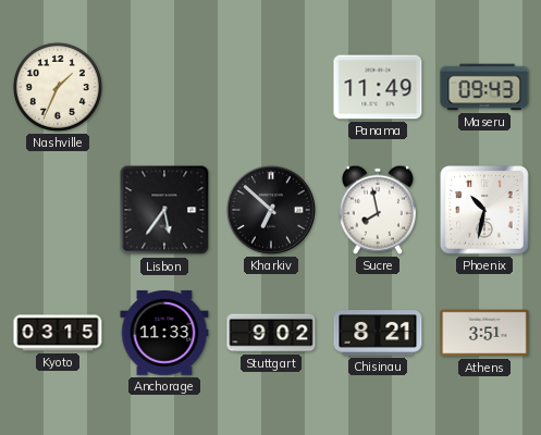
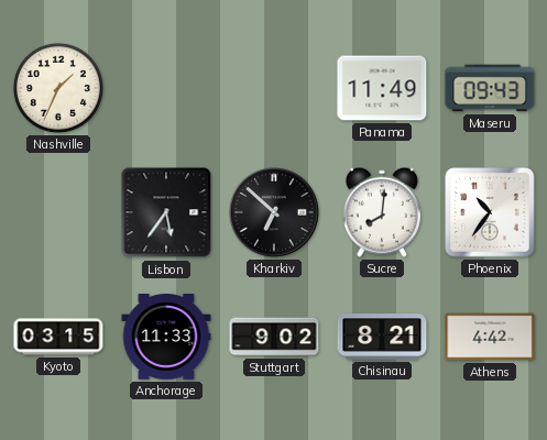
Sucre: 7:58 -> 8:01
Phoenix: 10:32 -> 10:36
Athens: 3:51 -> 4:42
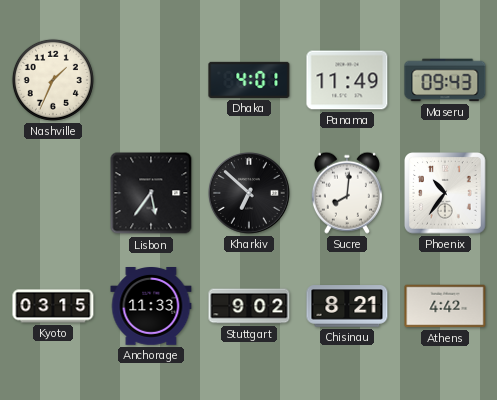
Dhaka: none -> 4:01
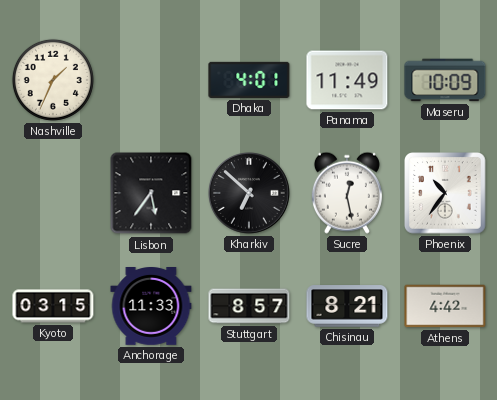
Maseru: 09:43 -> 10:09
Sucre: 8:01 -> 12:28
Stuttgart: 9:02 -> 8:57
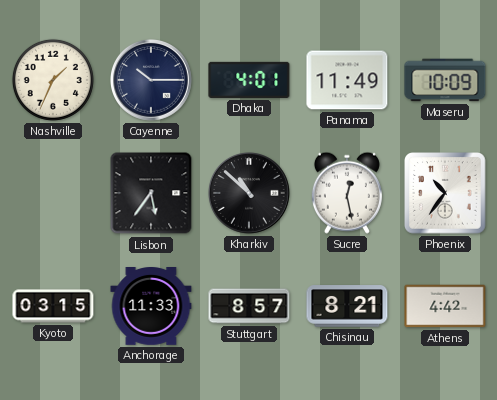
Cayenne: none -> 10:15
Kharkiv: 6:52 -> 10:52
